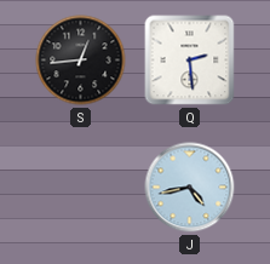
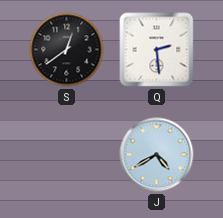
S: 12:44 -> 12:39
J: 4:43 -> 4:40
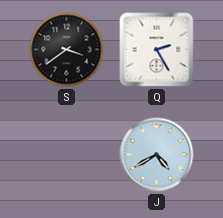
S: 12:39 -> 3:39
Q: 2:29 -> 2:25
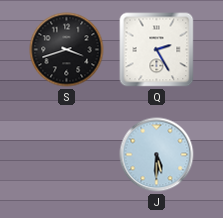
S: 3:39 -> 3:42
J: 4:40 -> 5:30
